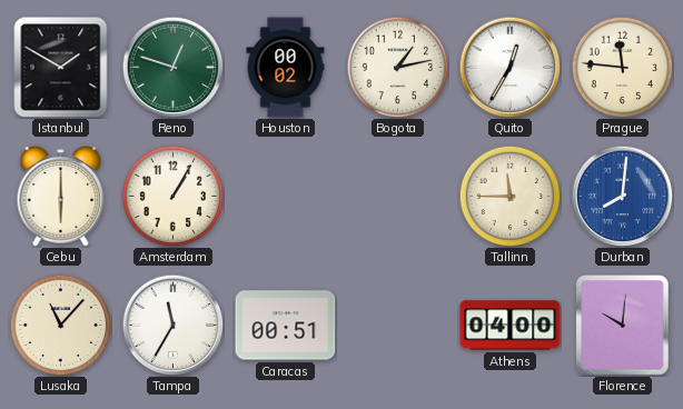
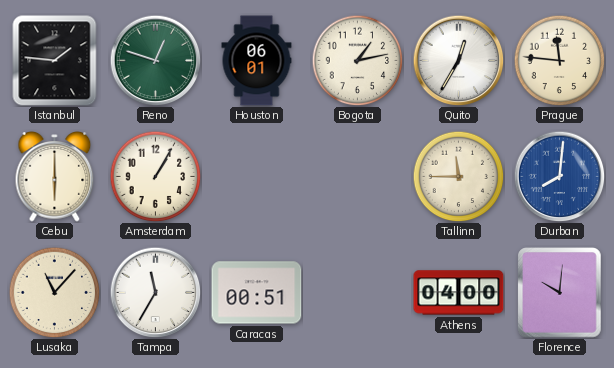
Istanbul: 1:50 -> 1:46
Houston: 00:02 -> 06:01
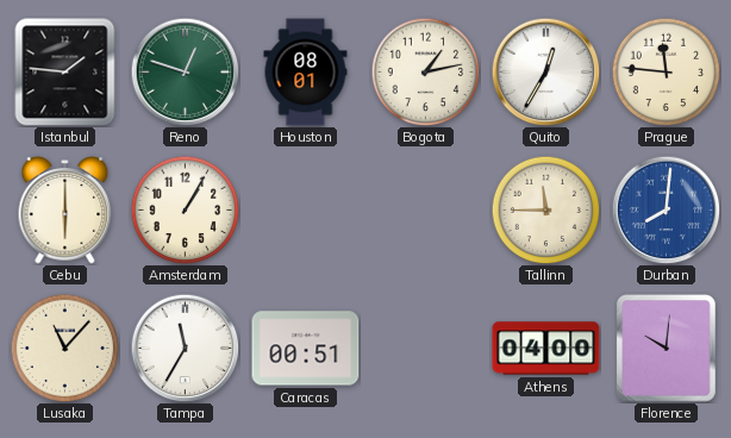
Houston: 06:01 -> 08:01
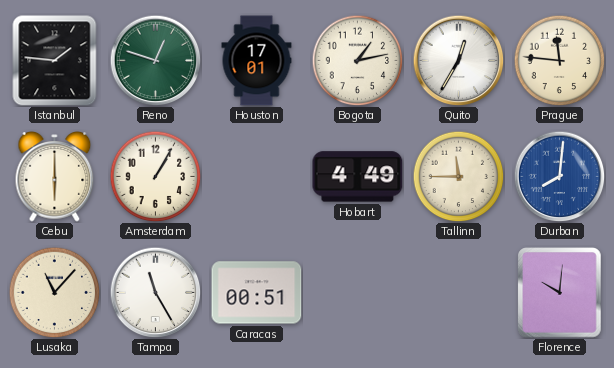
Houston: 08:01 -> 17:01
Hobart: none -> 4:49
Tampa: 11:35 -> 11:25
Athens: 04:00 -> none
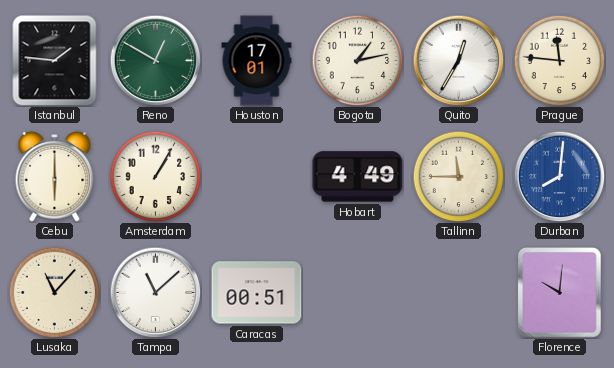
Reno: 12:48 -> 12:50
Tampa: 11:25 -> 11:08
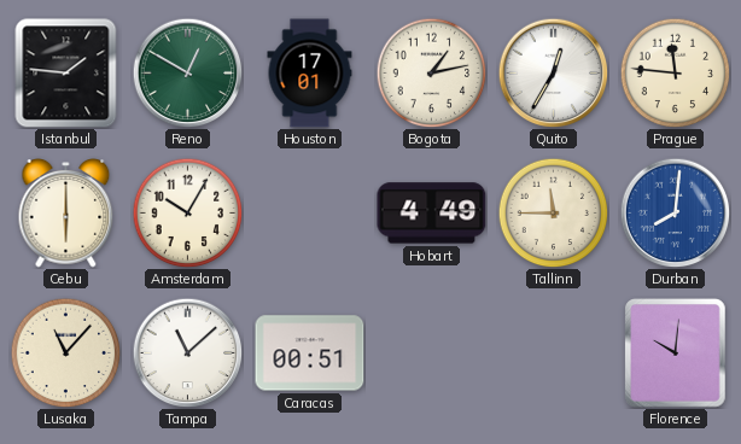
Amsterdam: 1:05 -> 10:05
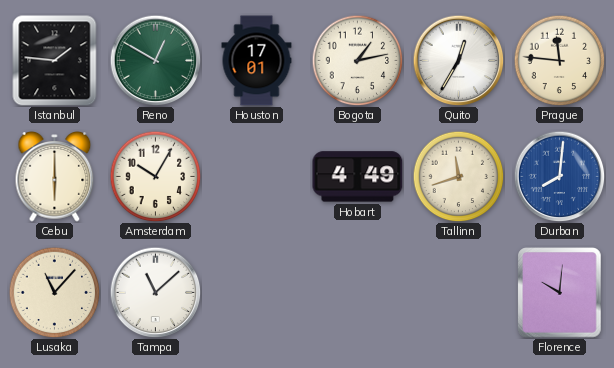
Tallinn: 11:45 -> 11:42
Caracas: 00:51 -> none
